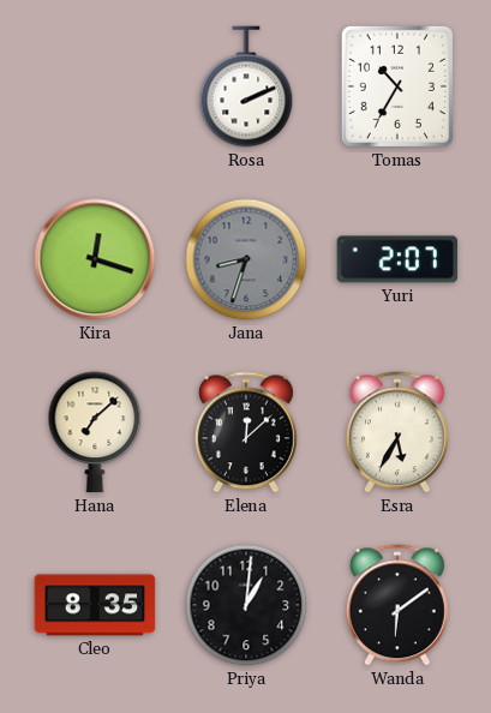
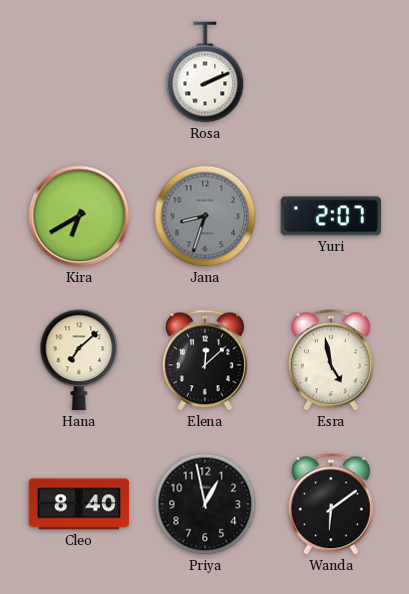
Tomas: 10:35 -> none
Kira: 12:18 -> 6:40
Esra: 5:35 -> 4:58
Cleo: 8:35 -> 8:40
Priya: 1:01 -> 12:58
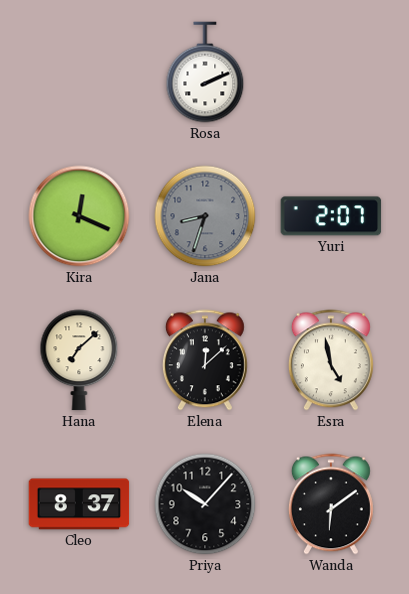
Kira: 6:40 -> 12:19
Cleo: 8:40 -> 8:37
Priya: 12:58 -> 10:07
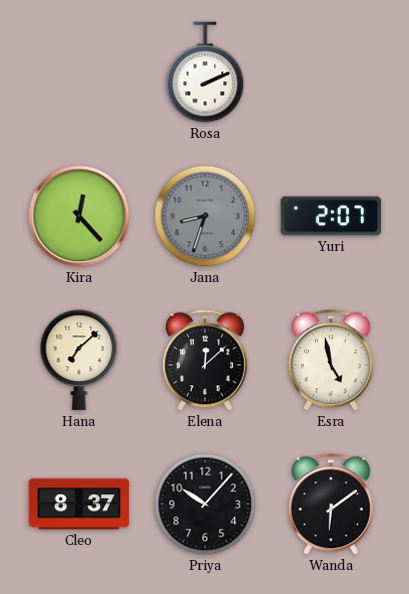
Kira: 12:19 -> 12:23
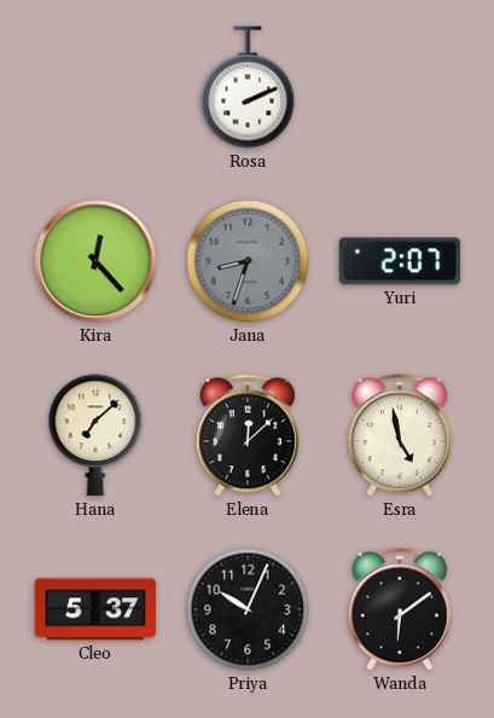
Cleo: 8:37 -> 5:37
Priya: 10:07 -> 10:04
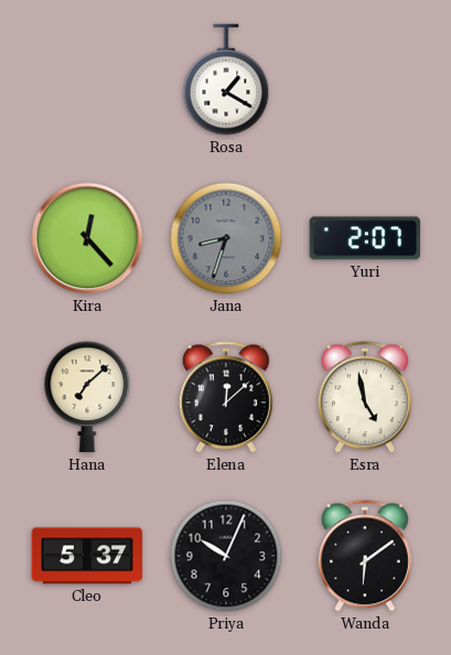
Rosa: 2:11 -> 1:20
